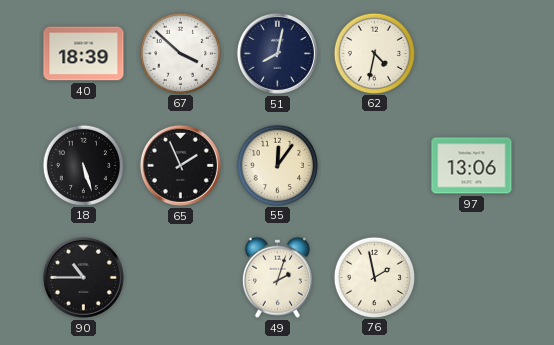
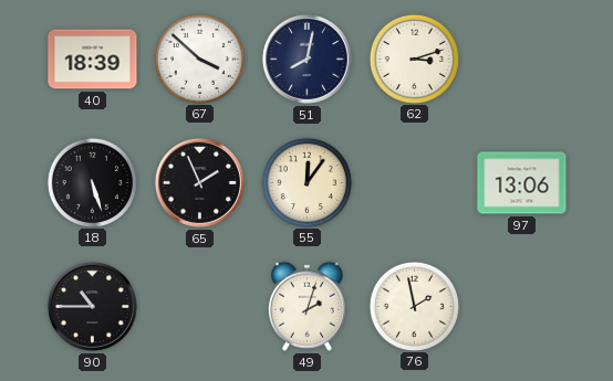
62: 4:32 -> 3:12
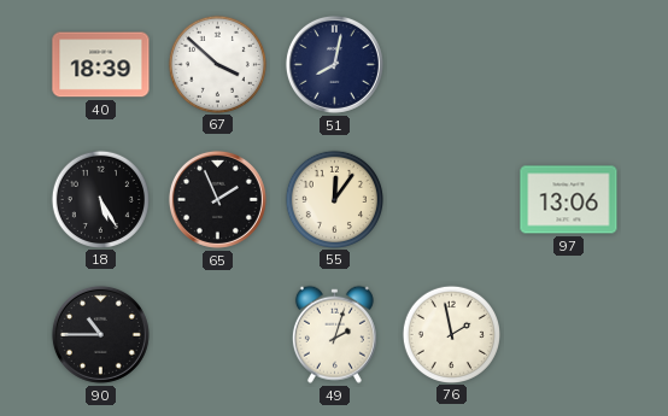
62: 3:12 -> none
18: 5:27 -> 5:25
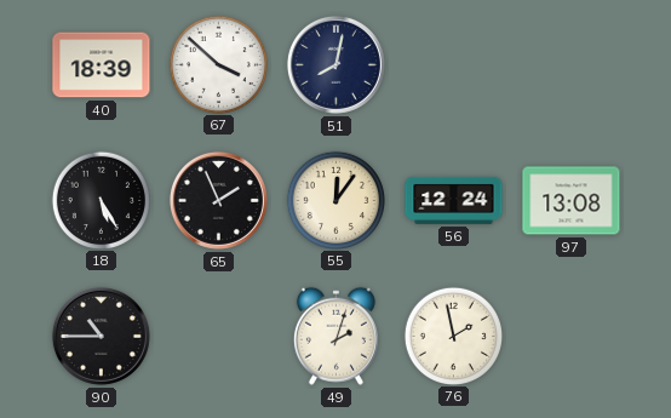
56: none -> 12:24
97: 13:06 -> 13:08
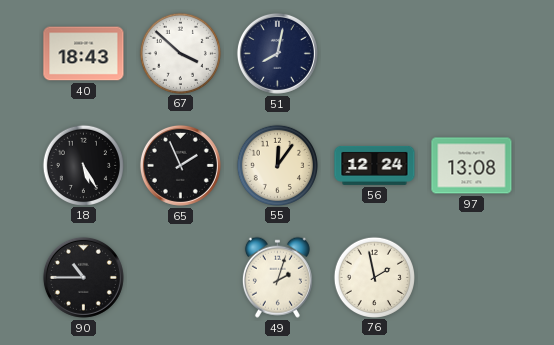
40: 18:39 -> 18:43
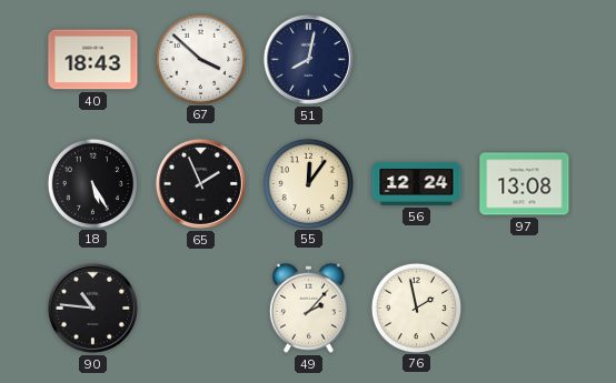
90: 10:45 -> 10:46
49: 2:03 -> 2:07
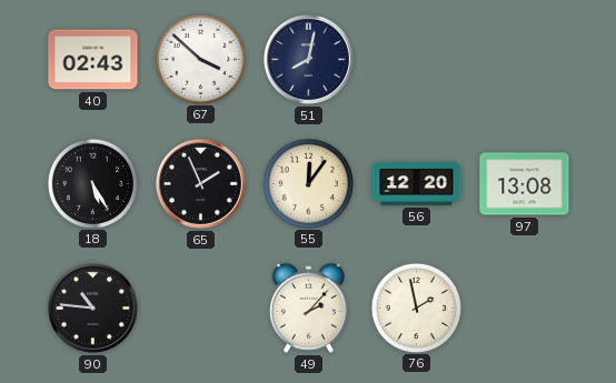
40: 18:43 -> 02:43
56: 12:24 -> 12:20
